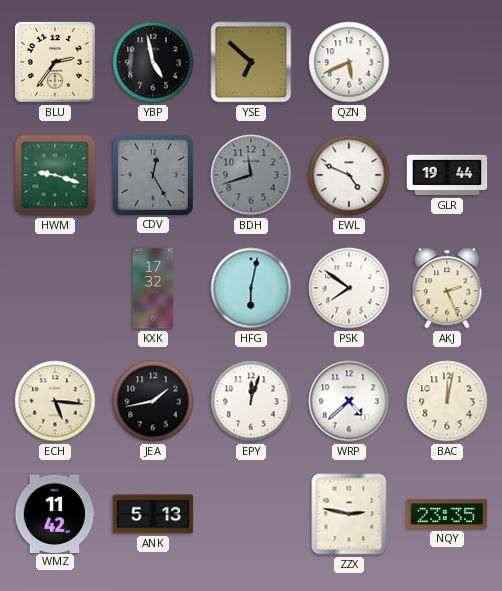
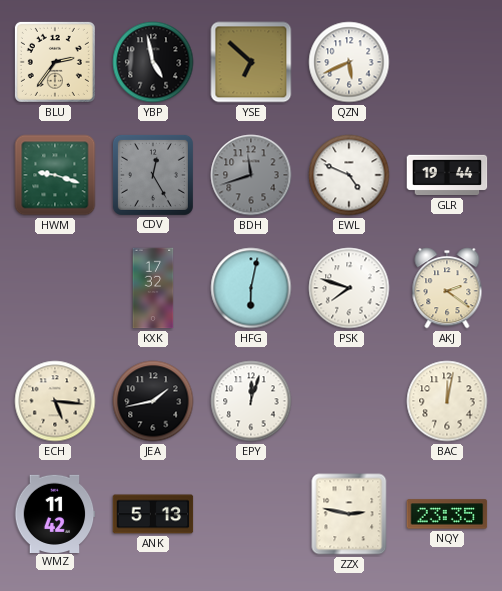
PSK: 7:51 -> 7:48
AKJ: 2:26 -> 2:21
WRP: 4:38 -> none
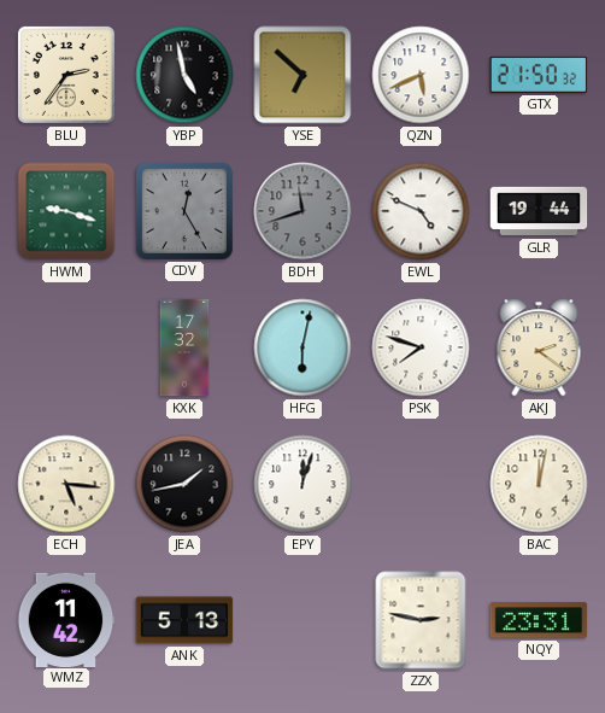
GTX: none -> 21:50
NQY: 23:35 -> 23:31
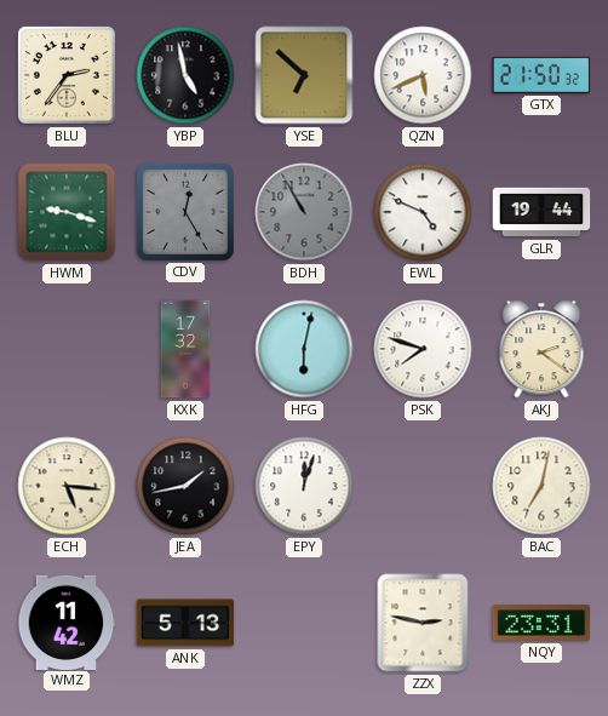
BDH: 11:42 -> 10:55
BAC: 12:02 -> 7:02
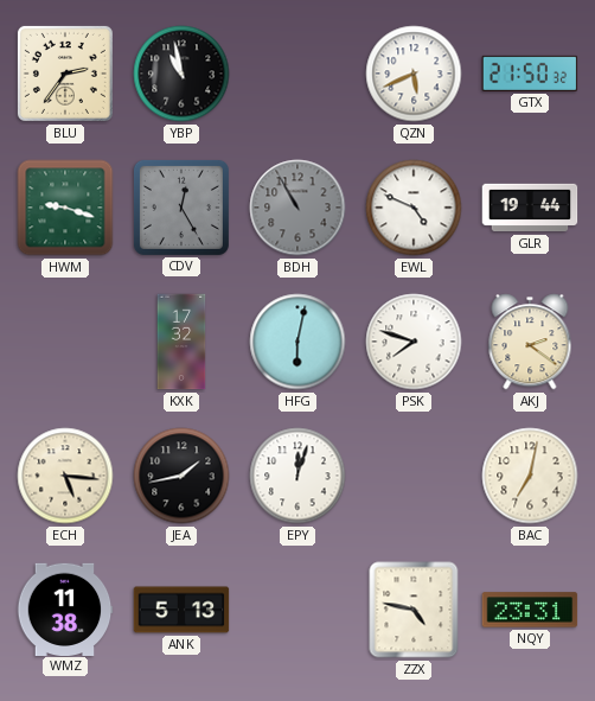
YBP: 4:58 -> 10:58
YSE: 6:52 -> none
WMZ: 11:42 -> 11:38
ZZX: 2:47 -> 4:47
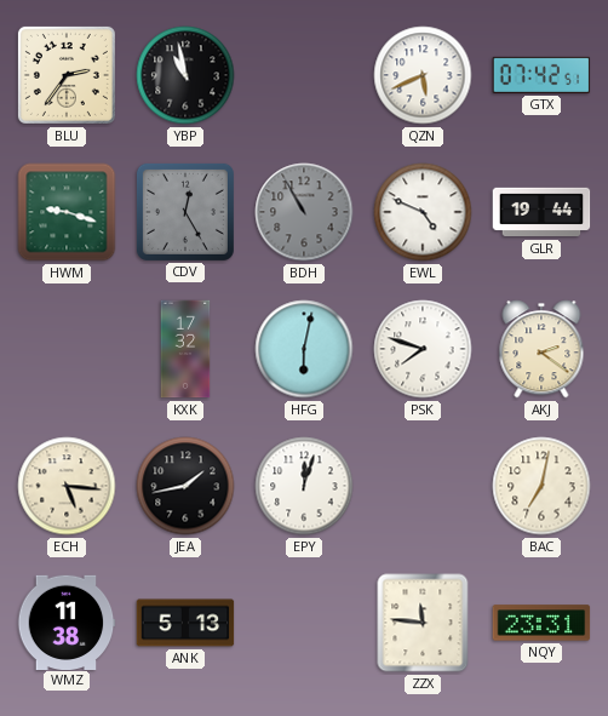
GTX: 21:50 -> 07:42
ZZX: 4:47 -> 11:46
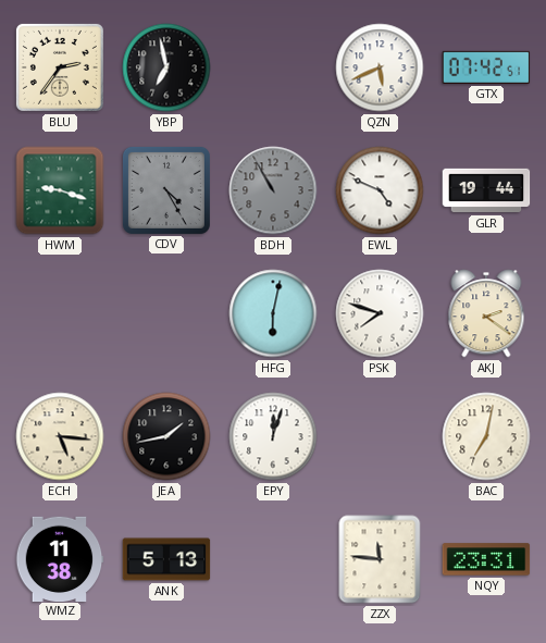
YBP: 10:58 -> 6:58
CDV: 12:25 -> 4:25
KXK: 17:32 -> none
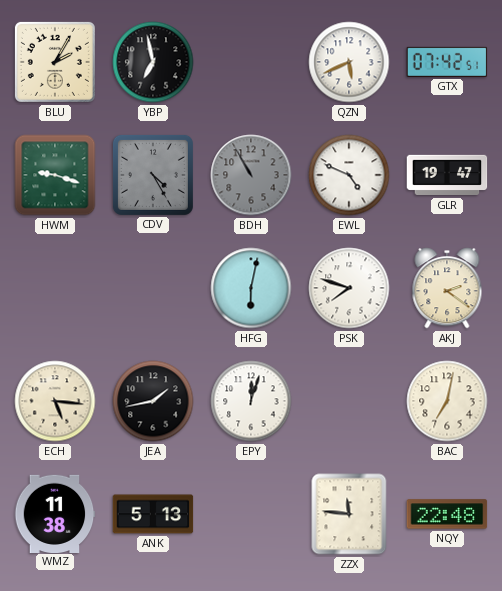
BLU: 2:36 -> 2:05
GLR: 19:44 -> 19:47
NQY: 23:31 -> 22:48
